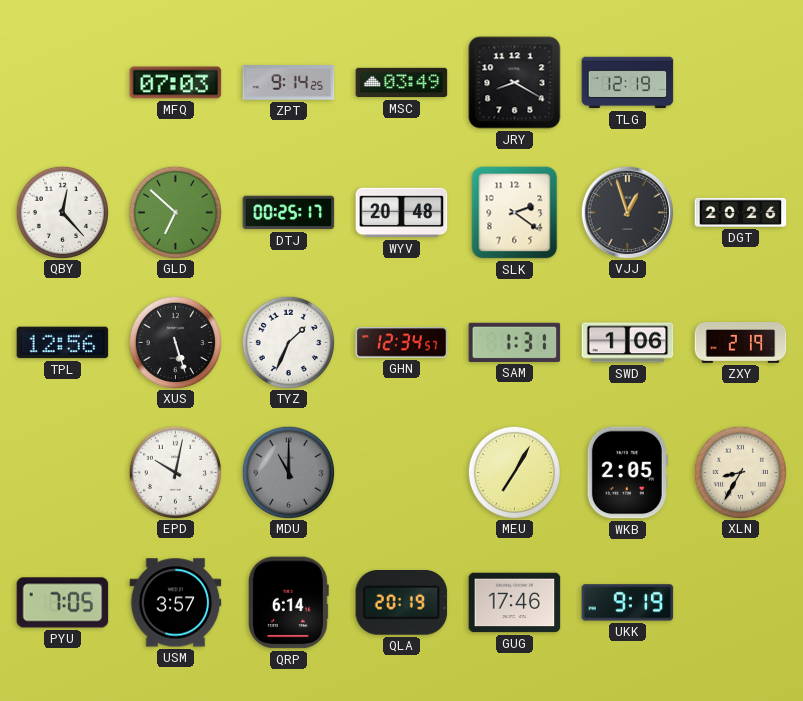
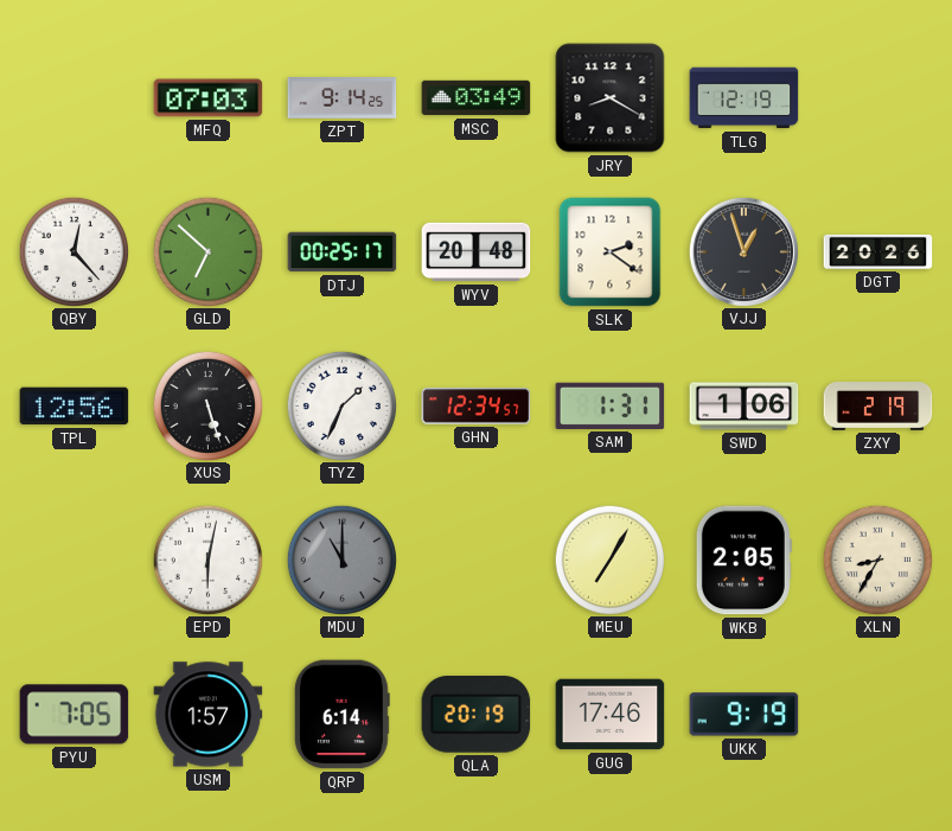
EPD: 10:02 -> 6:02
USM: 3:57 -> 1:57
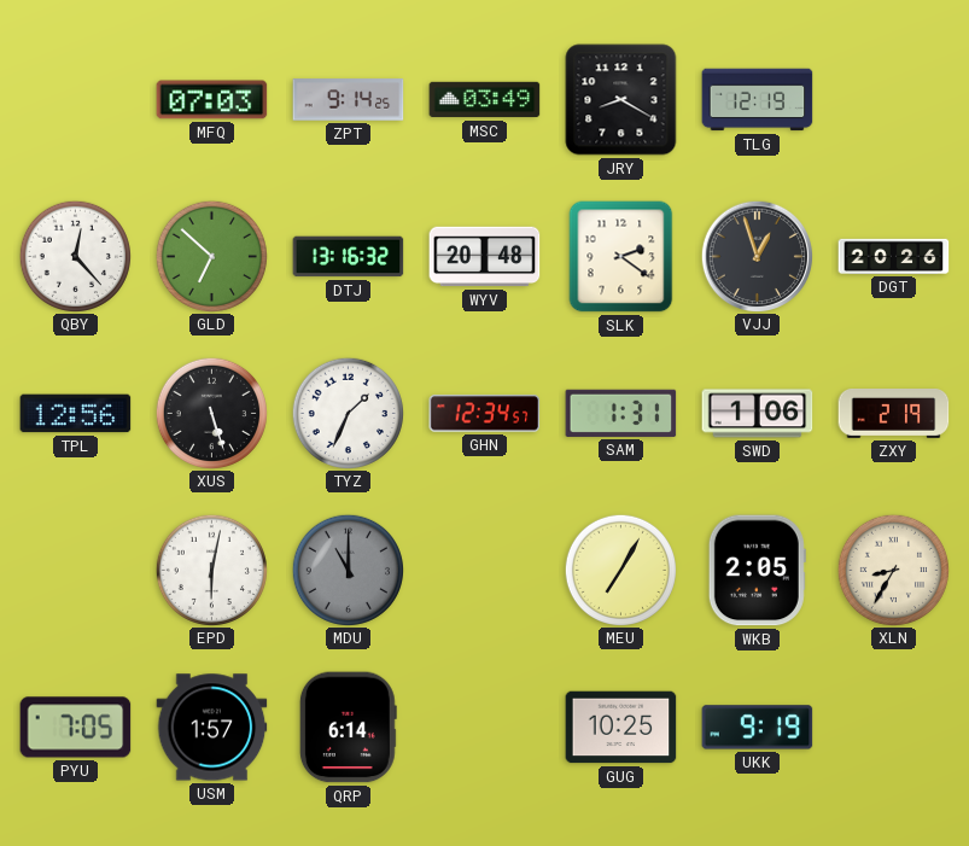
DTJ: 00:25 -> 13:16
QLA: 20:19 -> none
GUG: 17:46 -> 10:25
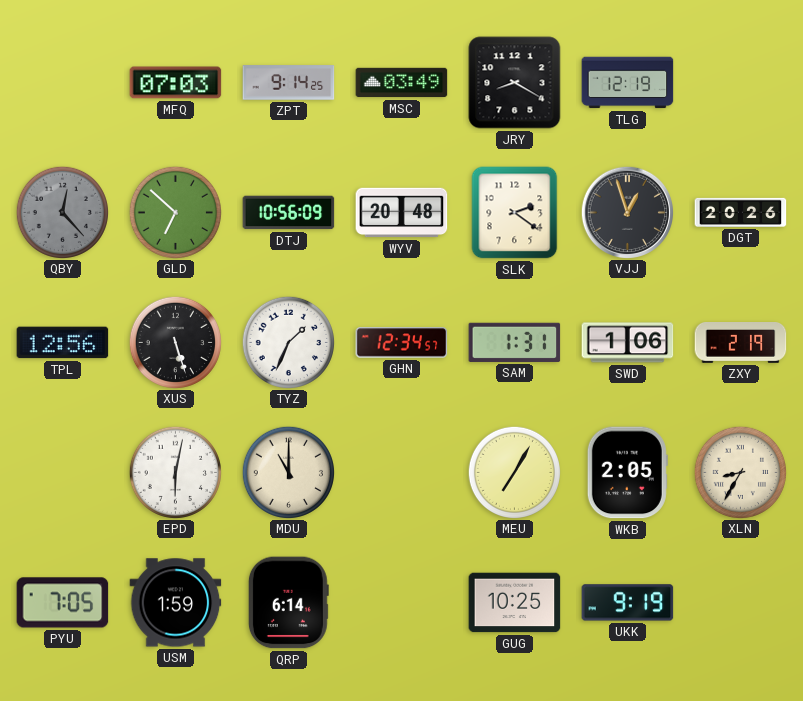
QBY dial: white -> grey
DTJ: 13:16 -> 10:56
MDU dial: grey -> cream
USM: 1:57 -> 1:59
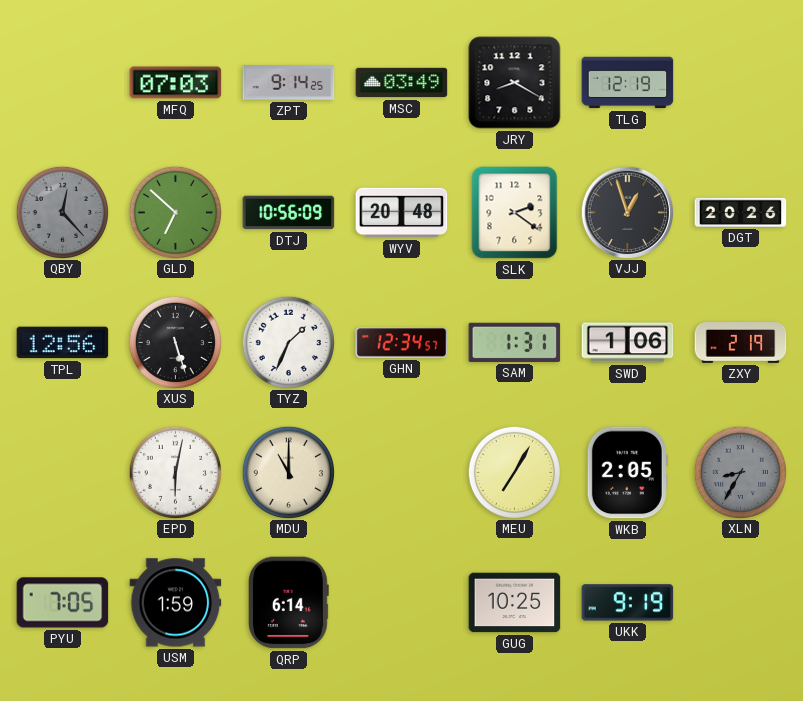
XLN dial: cream -> grey
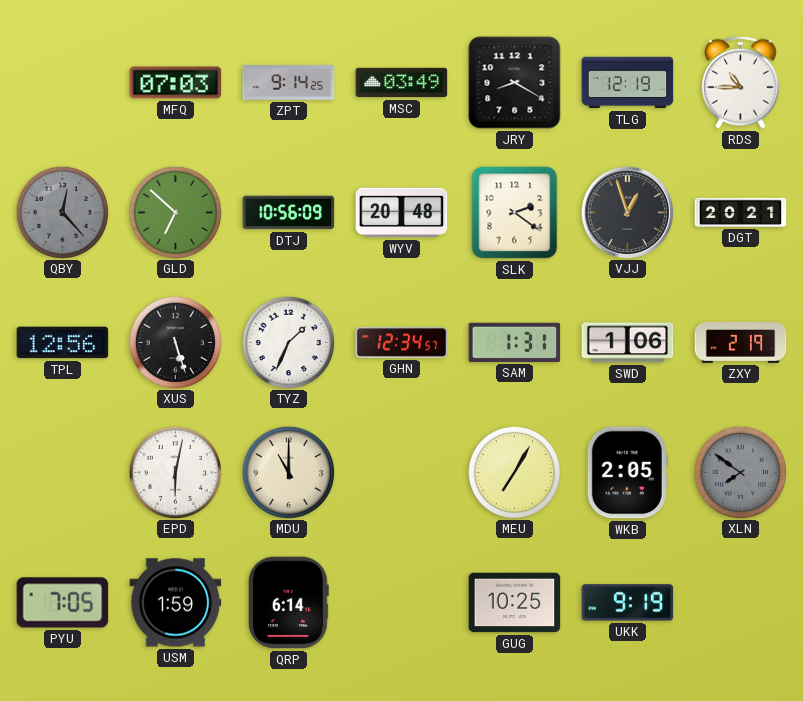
RDS: none -> 10:45
DGT: 20:26 -> 20:21
XLN: 8:35 -> 7:51
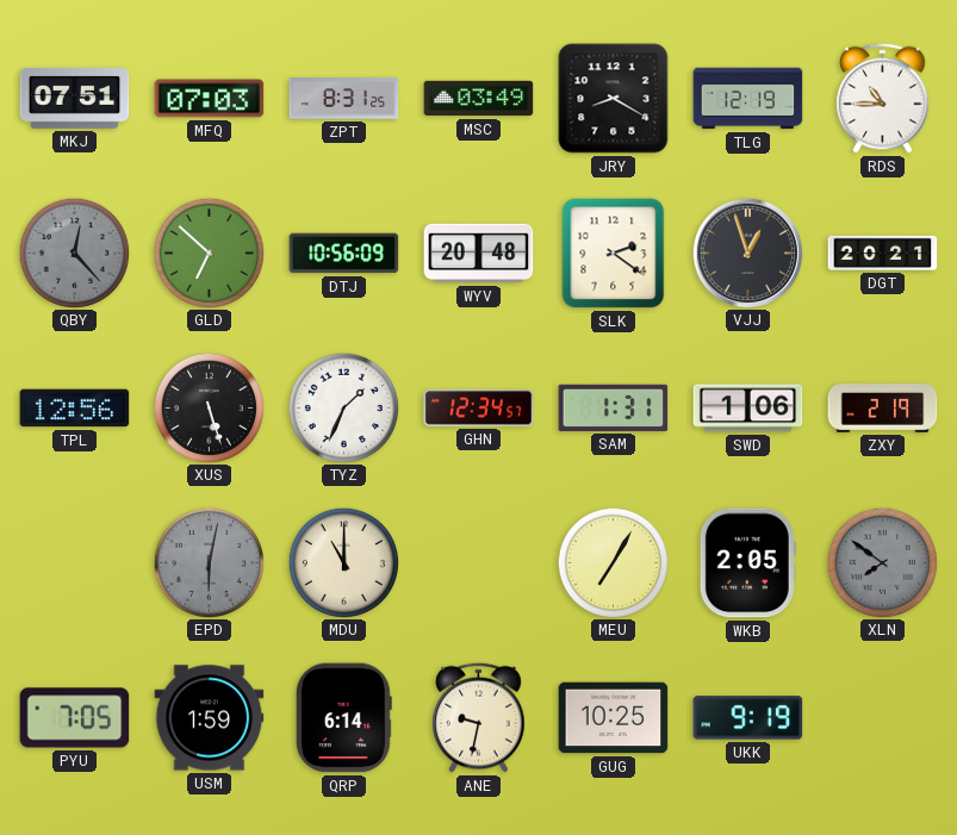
MKJ: none -> 07:51
ZPT: 9:14 -> 8:31
EPD dial: white -> grey
ANE: none -> 9:32
